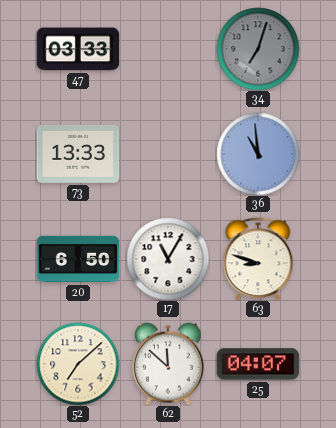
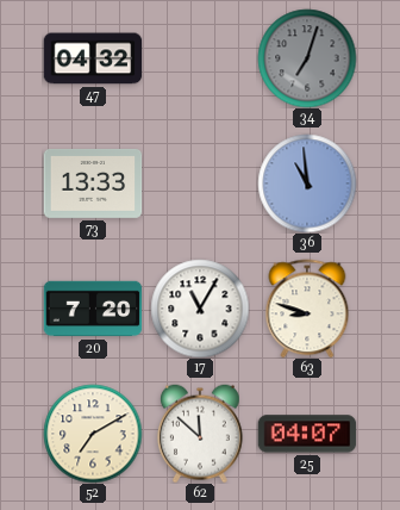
47: 03:33 -> 04:32
20: 6:50 -> 7:20
52: 7:08 -> 7:10
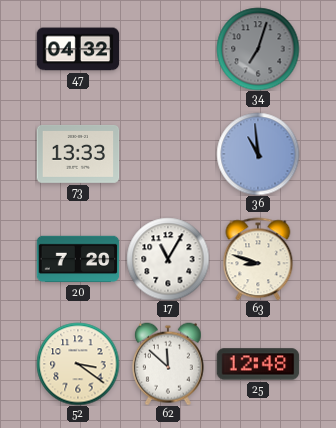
52: 7:10 -> 3:21
25: 04:07 -> 12:48
